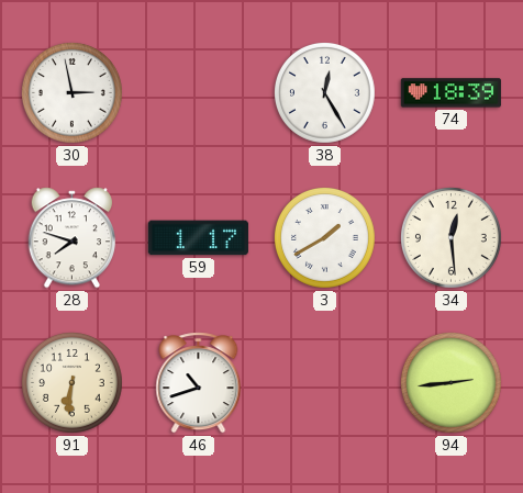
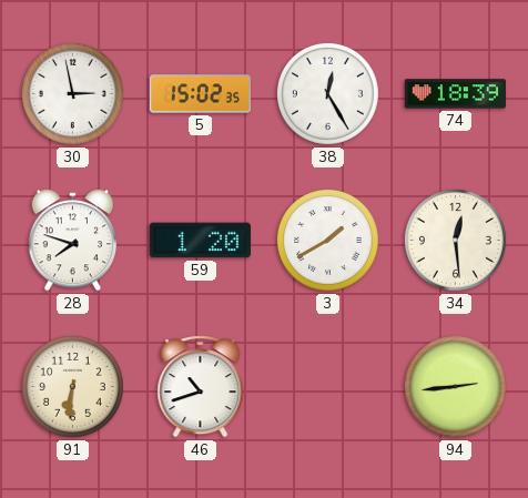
5: none -> 15:02
59: 1:17 -> 1:20
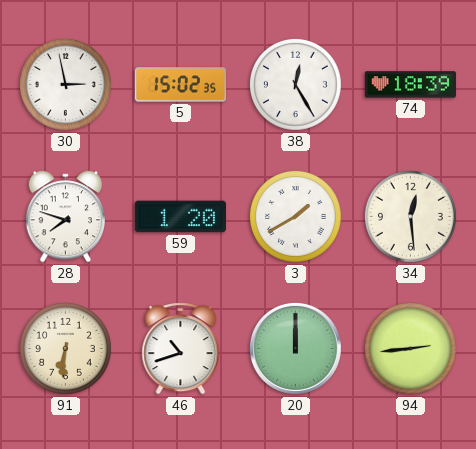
20: none -> 12:00
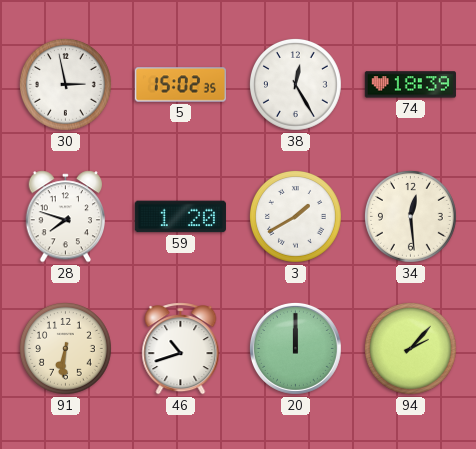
94: 2:44 -> 2:07
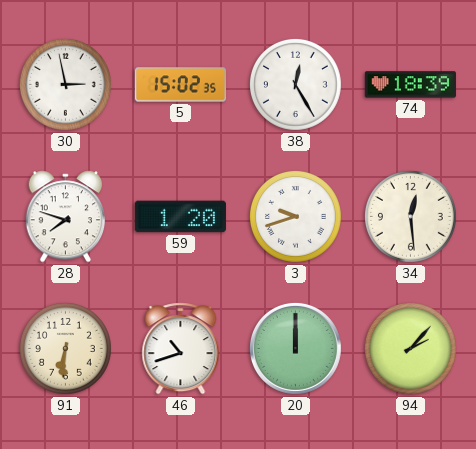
3: 1:40 -> 9:42
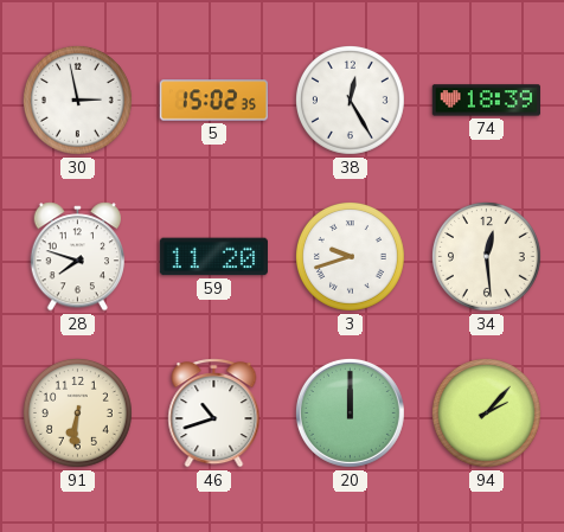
59: 1:20 -> 11:20
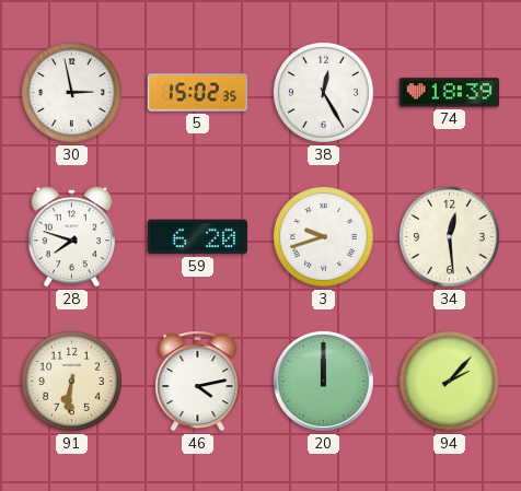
59: 11:20 -> 6:20
46: 10:42 -> 4:13
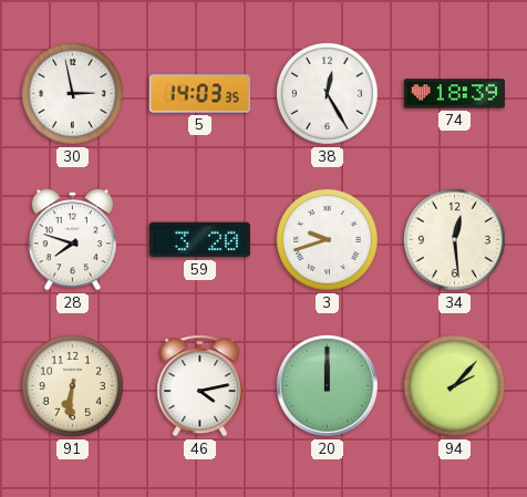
5: 15:02 -> 14:03
59: 6:20 -> 3:20
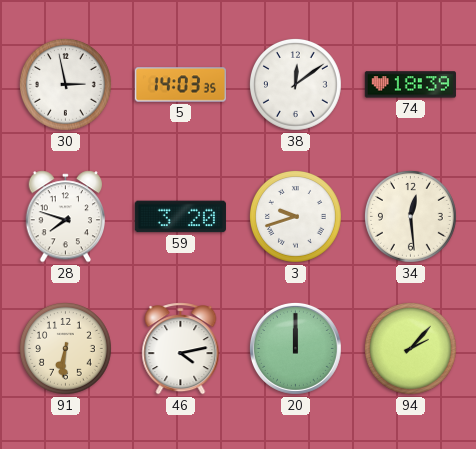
38: 12:25 -> 12:09
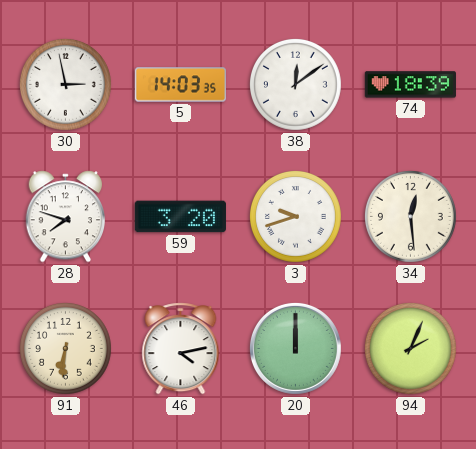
94: 2:07 -> 2:04
